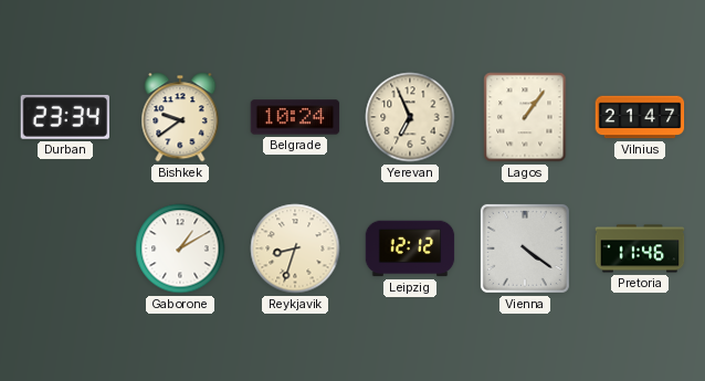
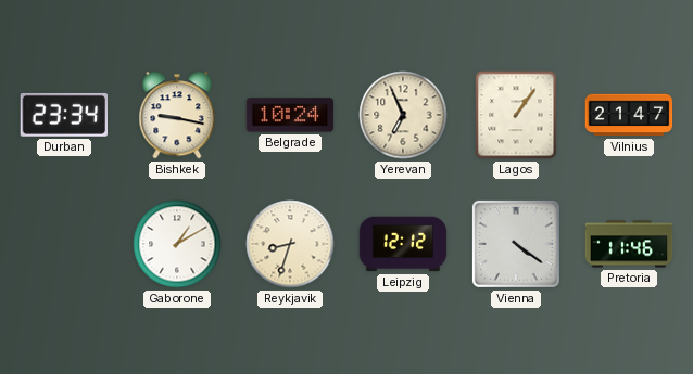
Bishkek: 9:39 -> 9:17
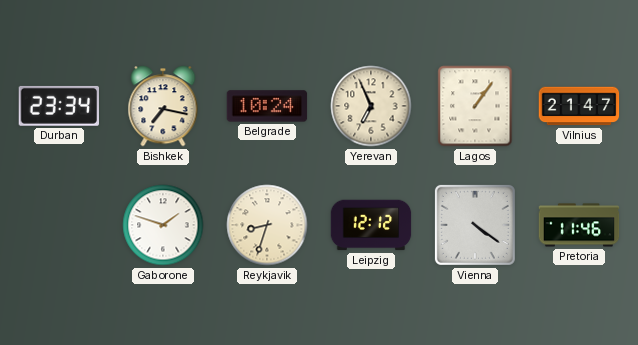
Bishkek: 9:17 -> 7:17
Gaborone: 1:10 -> 1:48
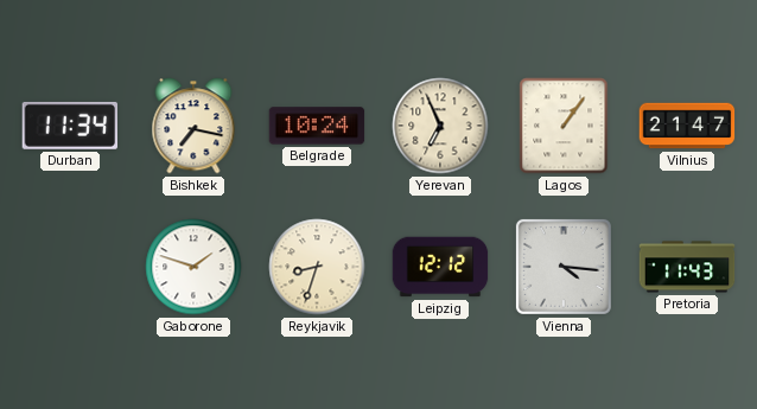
Durban: 23:34 -> 11:34
Vienna: 4:21 -> 4:16
Pretoria: 11:46 -> 11:43
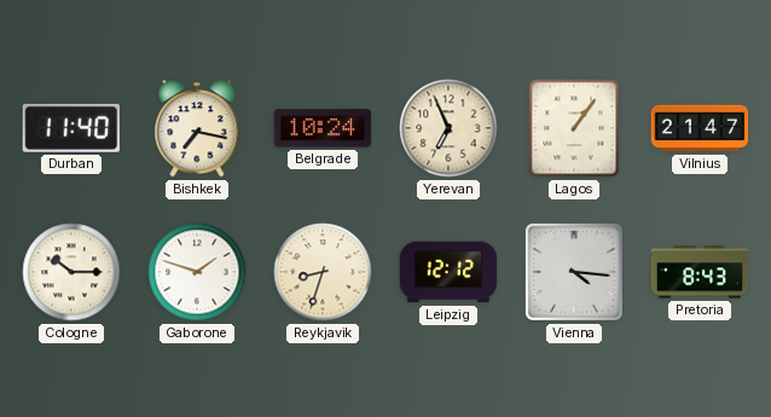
Durban: 11:34 -> 11:40
Cologne: none -> 10:15
Pretoria: 11:43 -> 8:43
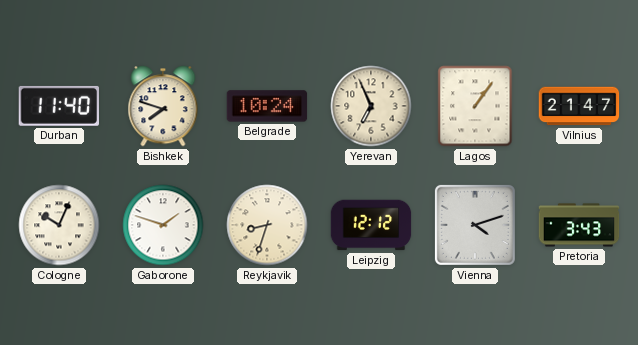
Bishkek: 7:17 -> 7:48
Cologne: 10:15 -> 10:04
Vienna: 4:16 -> 4:12
Pretoria: 8:43 -> 3:43
